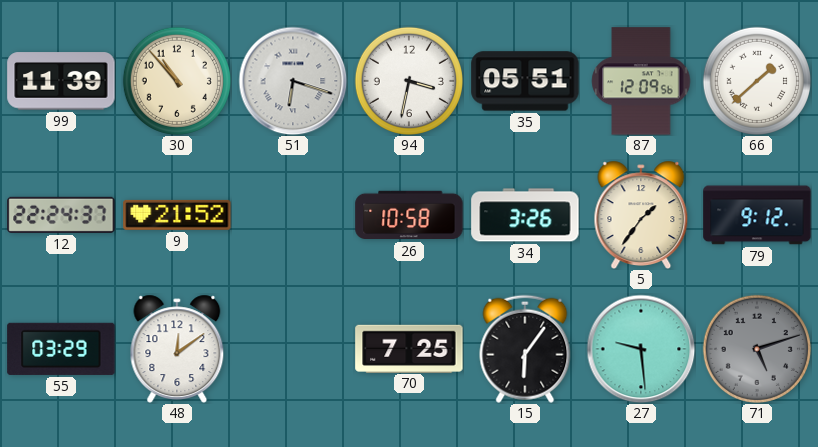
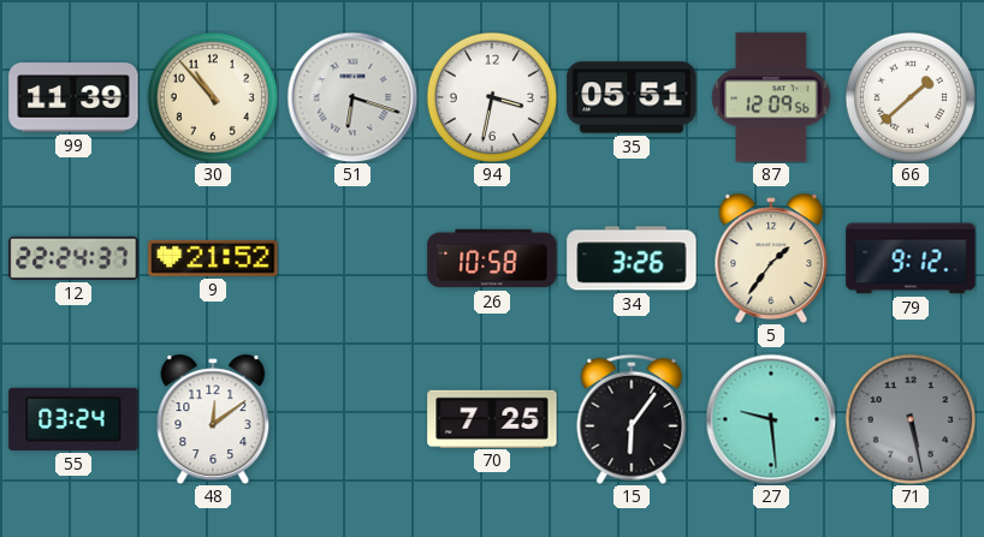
55: 03:29 -> 03:24
71: 5:12 -> 5:28
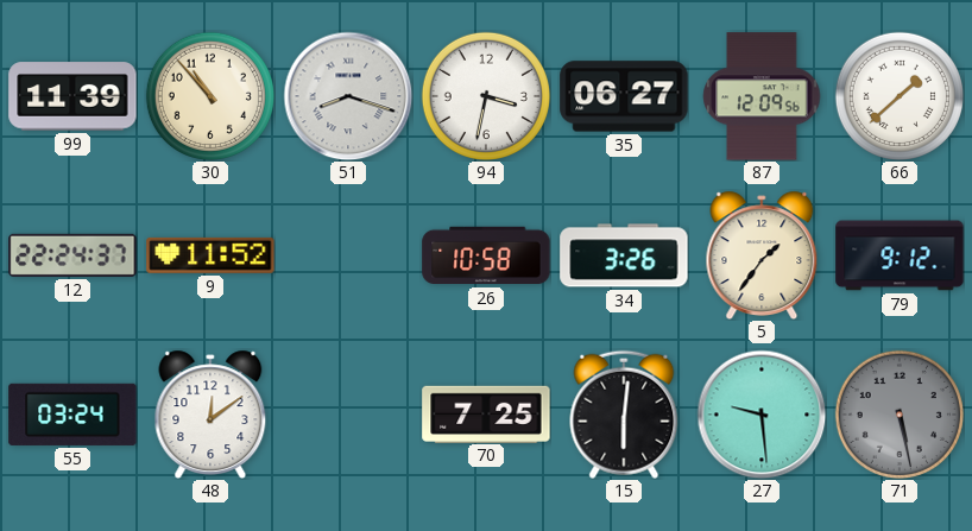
51: 6:18 -> 8:18
35: 05:51 -> 06:27
9: 21:52 -> 11:52
15: 6:06 -> 6:01
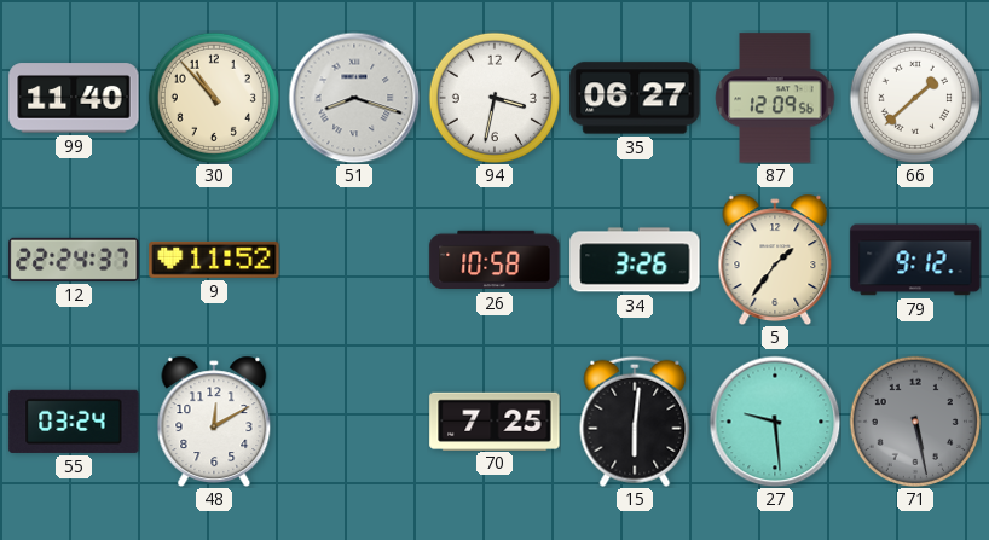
99: 11:39 -> 11:40
48: 12:09 -> 12:10
